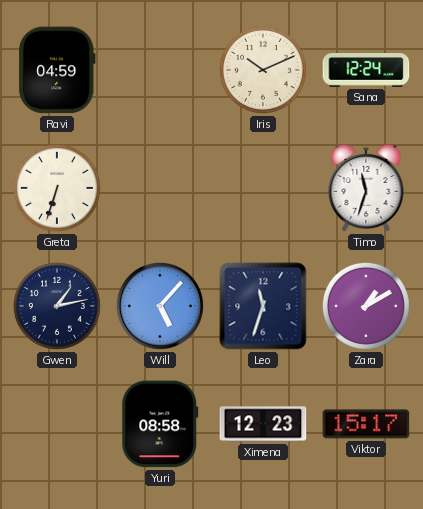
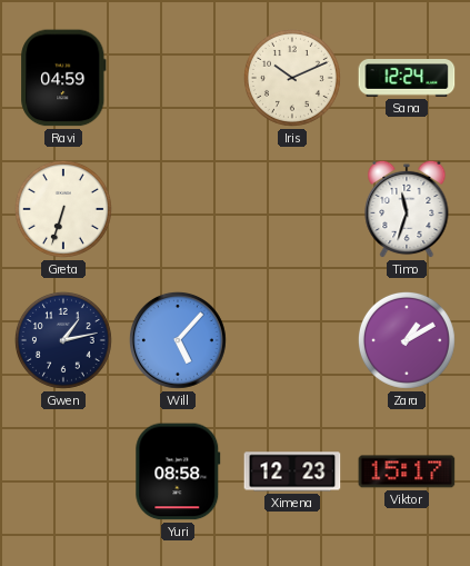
Leo: 11:33 -> none
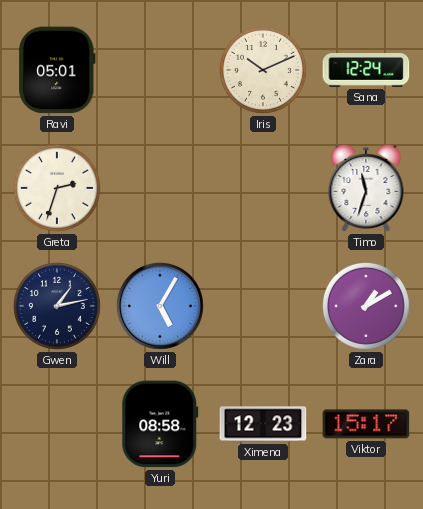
Ravi: 04:59 -> 05:01
Greta: 6:33 -> 2:33
Will: 5:07 -> 5:05
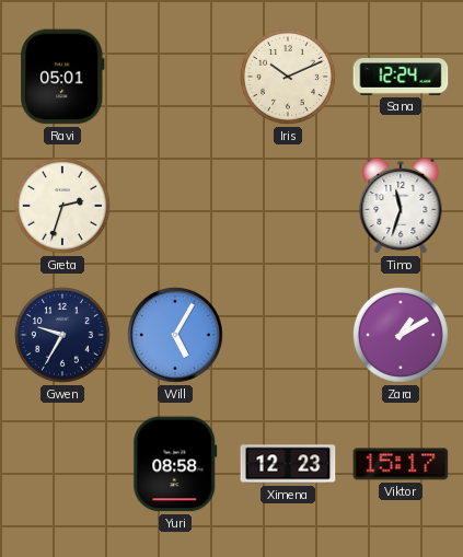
Gwen: 1:13 -> 9:35
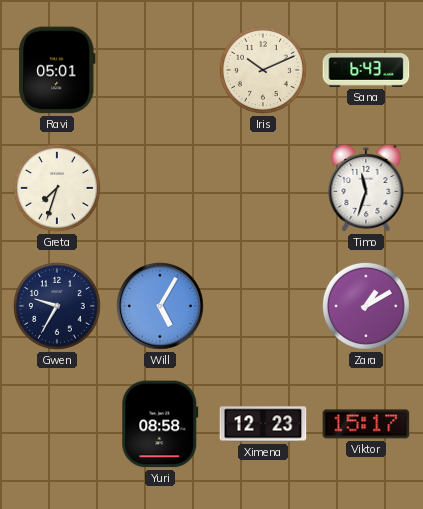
Sana: 12:24 -> 6:43
Greta: 2:33 -> 7:33
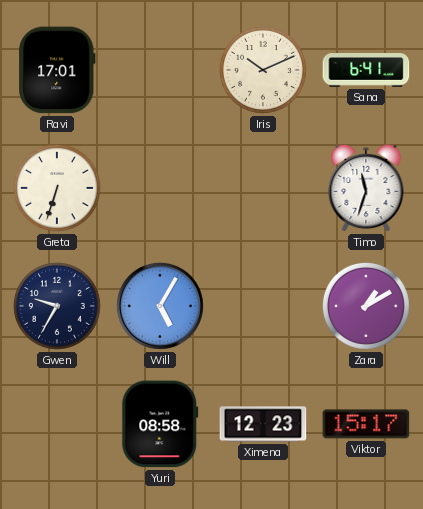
Ravi: 05:01 -> 17:01
Sana: 6:43 -> 6:41
Greta: 7:33 -> 6:33
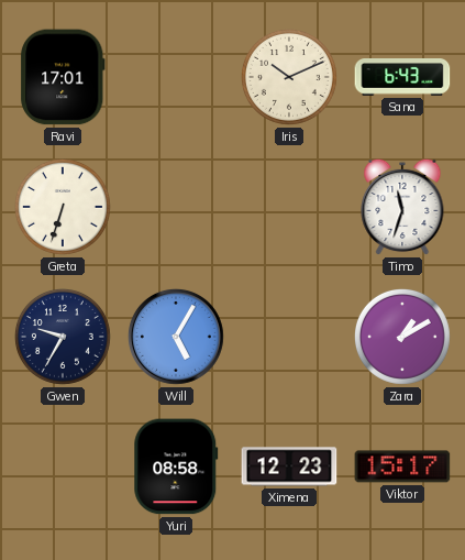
Sana: 6:41 -> 6:43
